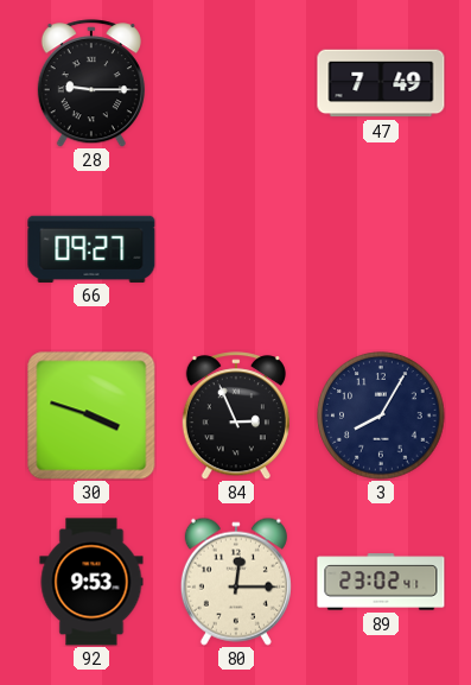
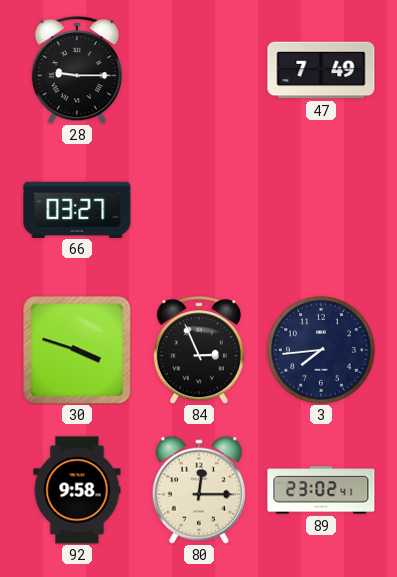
66: 09:27 -> 03:27
3: 8:05 -> 7:44
92: 9:53 -> 9:58
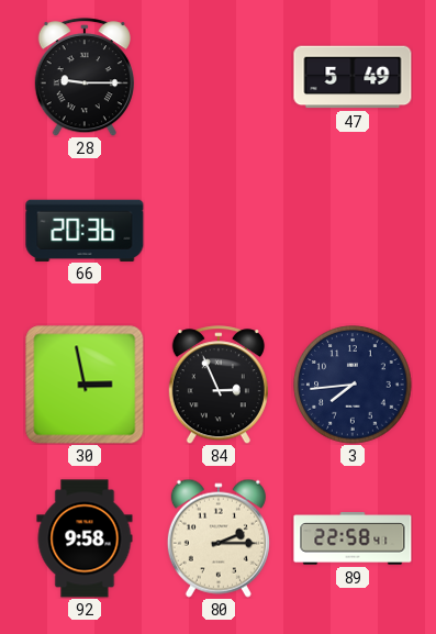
47: 7:49 -> 5:49
66: 03:27 -> 20:36
30: 3:48 -> 2:58
80: 12:15 -> 2:15
89: 23:02 -> 22:58
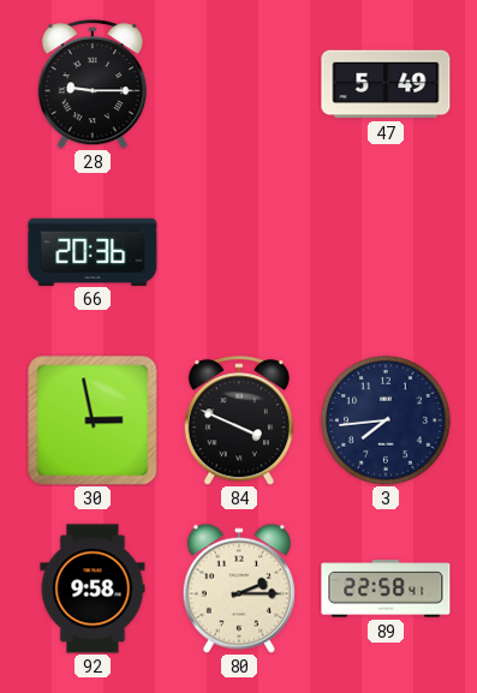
84: 2:56 -> 3:49
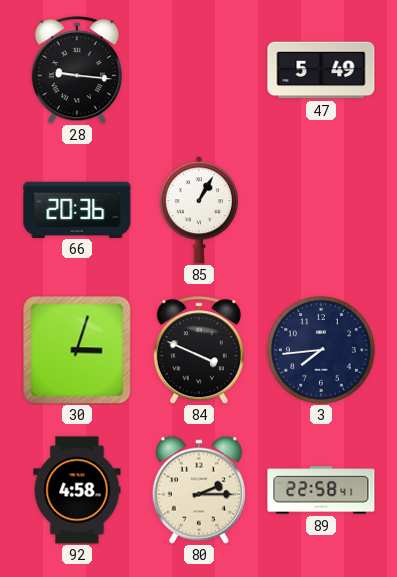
28: 9:15 -> 9:16
85: none -> 1:05
30: 2:58 -> 3:03
92: 9:58 -> 4:58
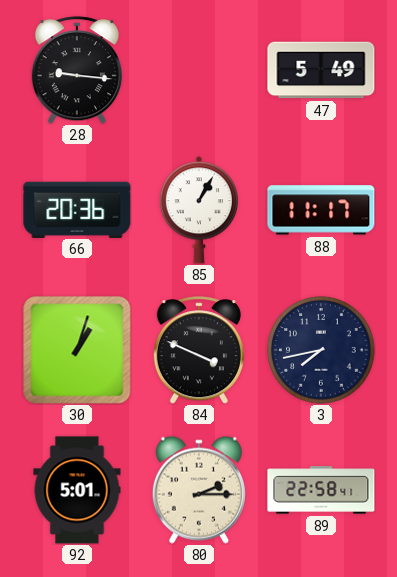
88: none -> 11:17
30: 3:03 -> 1:03
3: 7:44 -> 7:43
92: 4:58 -> 5:01
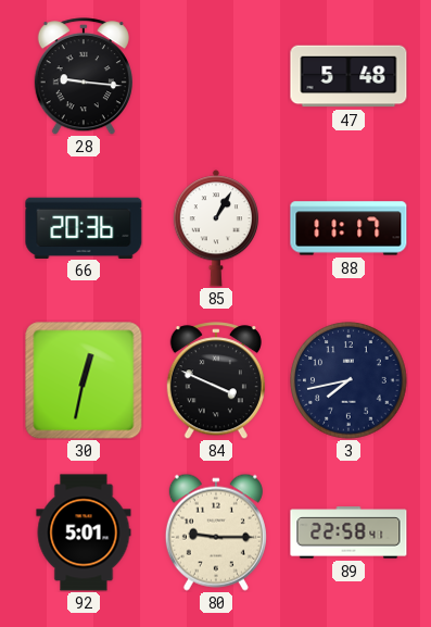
47: 5:49 -> 5:48
30: 1:03 -> 12:32
80: 2:15 -> 9:15
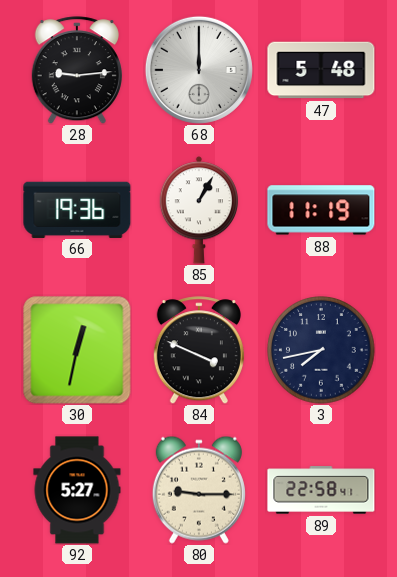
28: 9:16 -> 9:14
68: none -> 12:00
66: 20:36 -> 19:36
88: 11:17 -> 11:19
92: 5:01 -> 5:27
